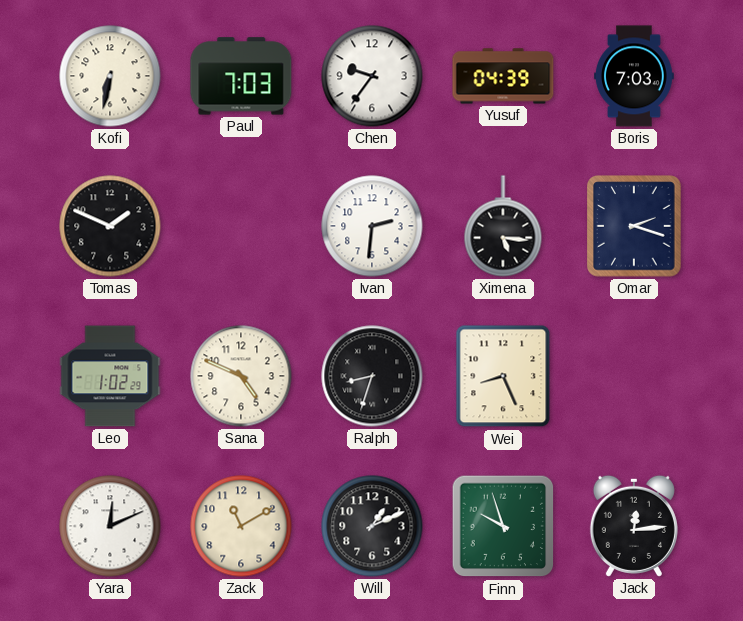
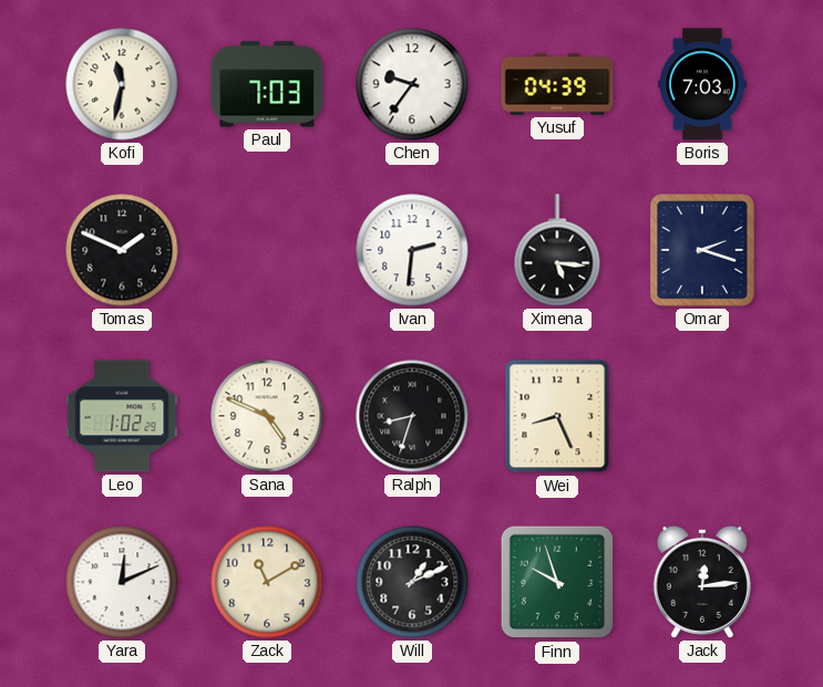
Kofi: 6:32 -> 11:32
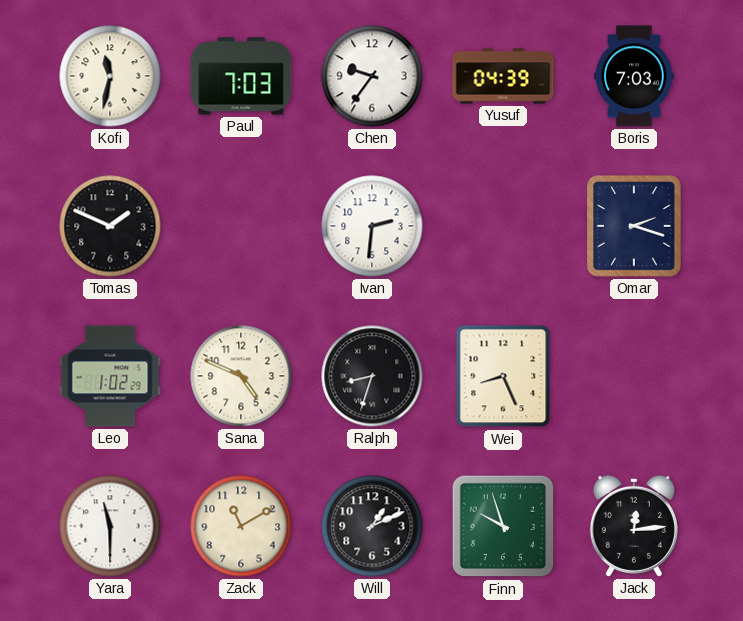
Ximena: 5:16 -> none
Yara: 12:11 -> 11:30
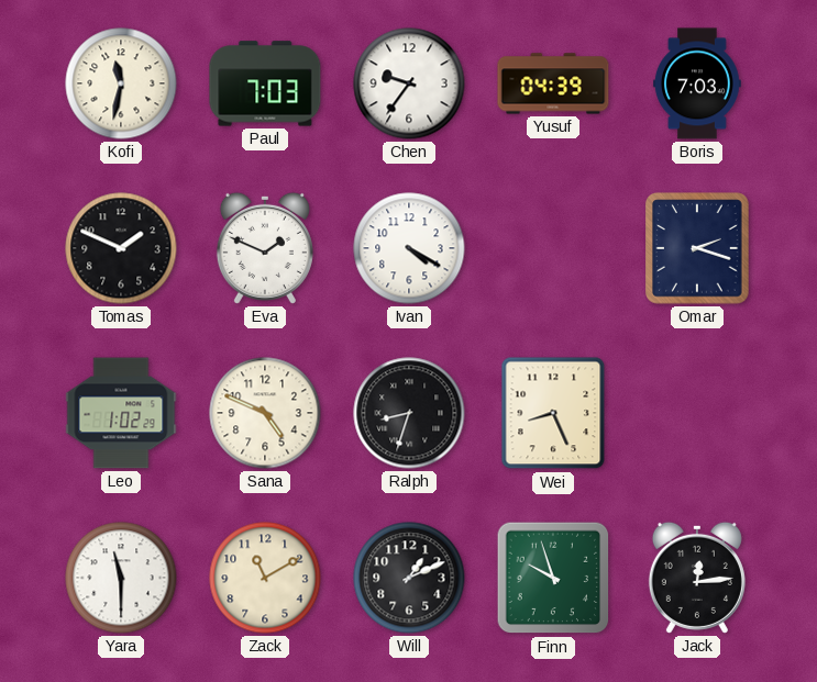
Eva: none -> 1:49
Ivan: 2:31 -> 4:20
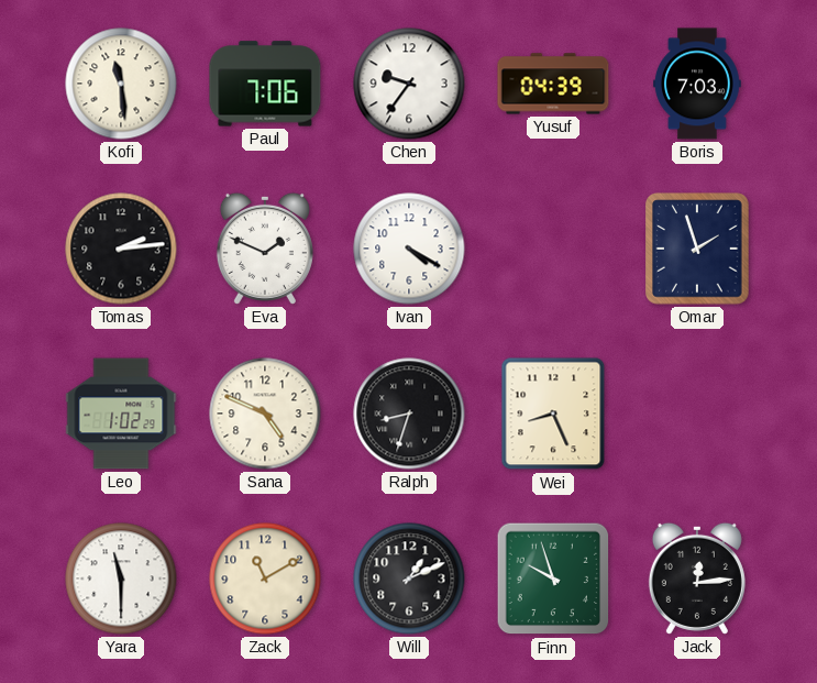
Kofi: 11:32 -> 11:29
Paul: 7:03 -> 7:06
Tomas: 1:49 -> 2:14
Omar: 2:18 -> 1:57
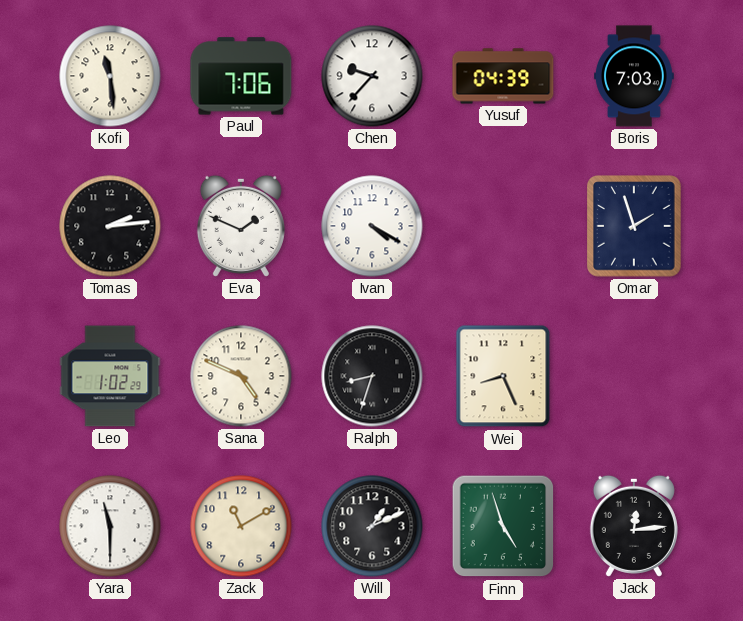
Chen: 9:36 -> 9:37
Finn: 9:57 -> 4:57
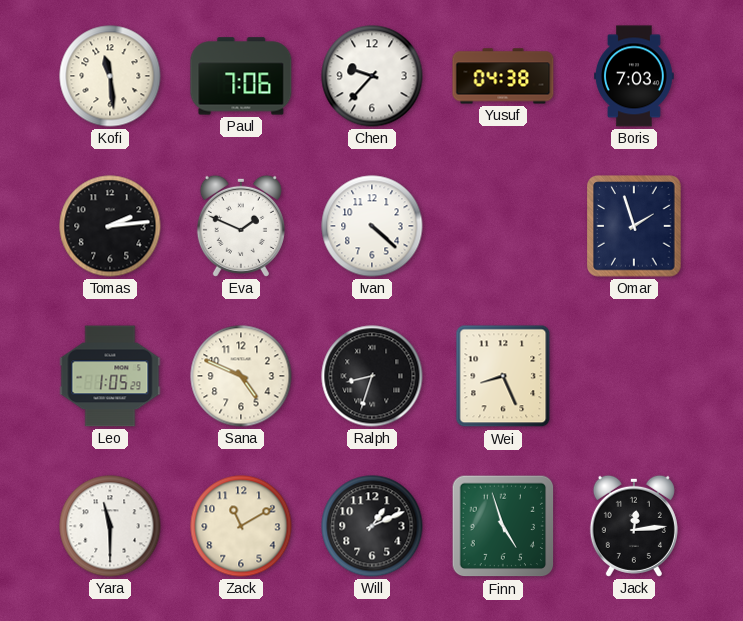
Yusuf: 04:39 -> 04:38
Ivan: 4:20 -> 4:22
Leo: 1:02 -> 1:05
